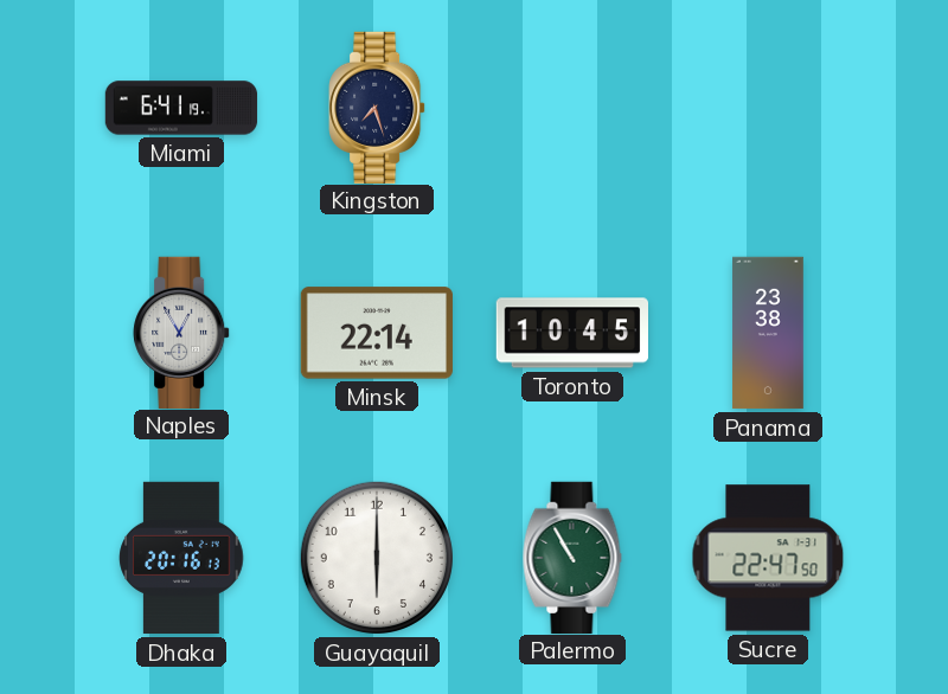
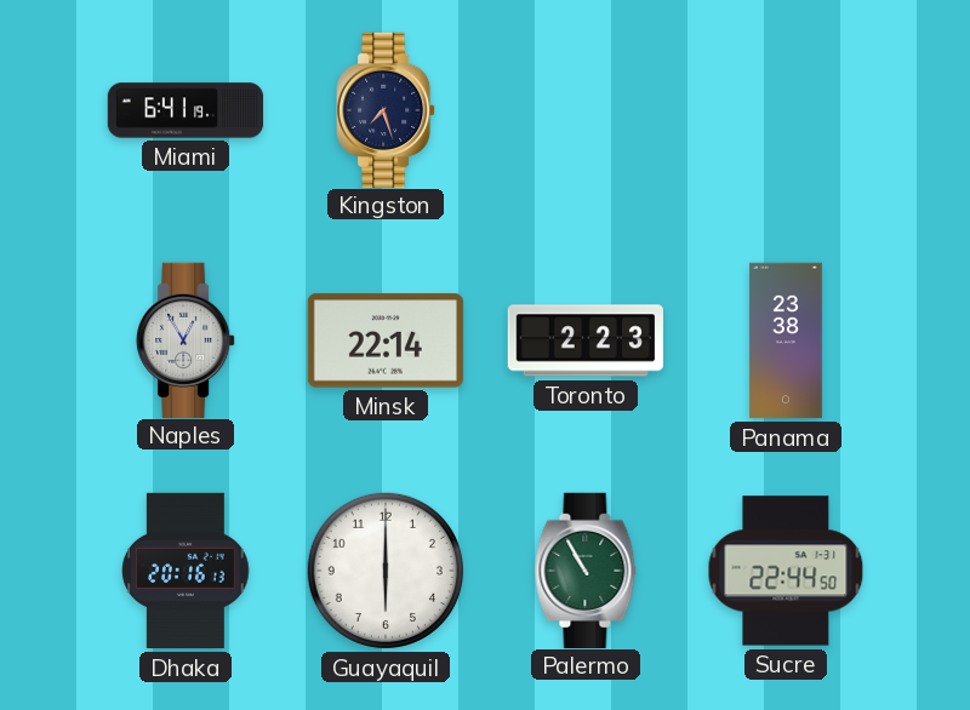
Toronto: 10:45 -> 2:23
Sucre: 22:47 -> 22:44
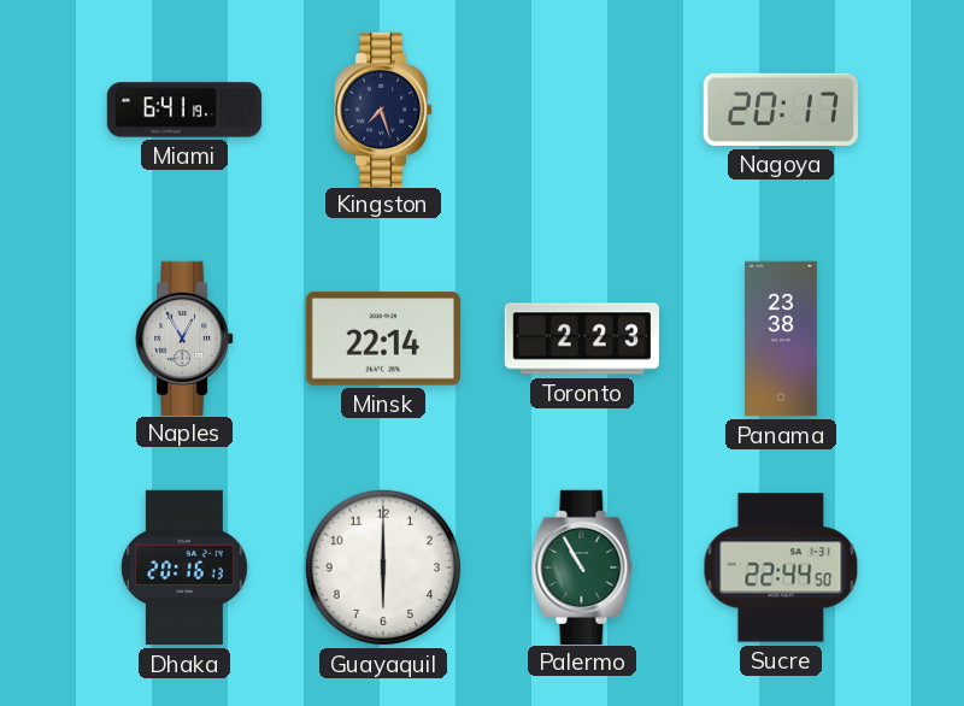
Nagoya: none -> 20:17
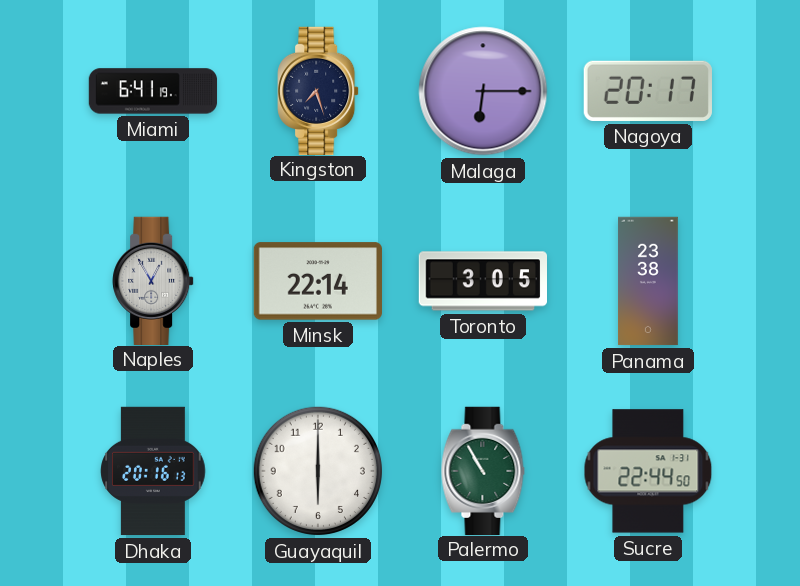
Malaga: none -> 6:15
Toronto: 2:23 -> 3:05
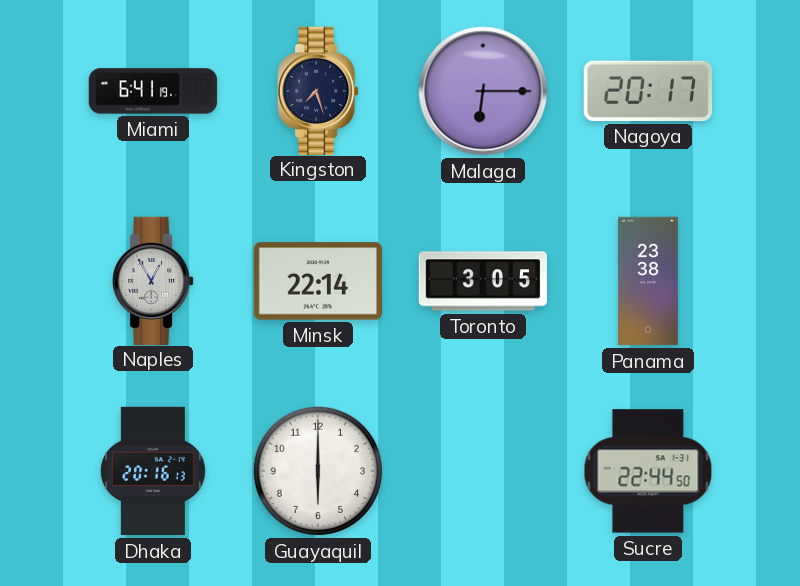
Palermo: 10:55 -> none
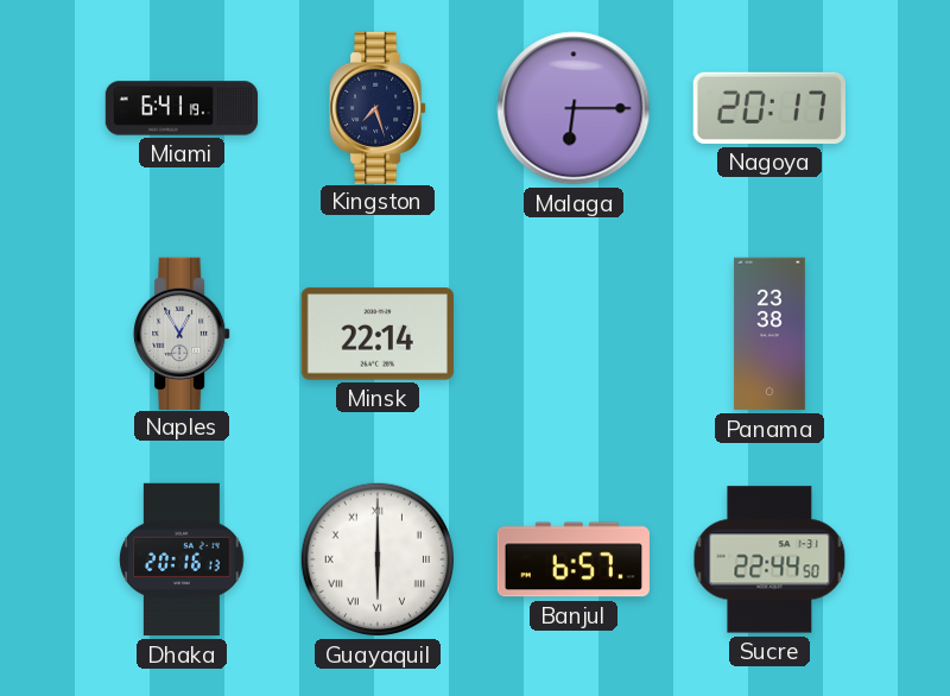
Toronto: 3:05 -> none
Guayaquil numerals: Arabic -> Roman
Banjul: none -> 6:57
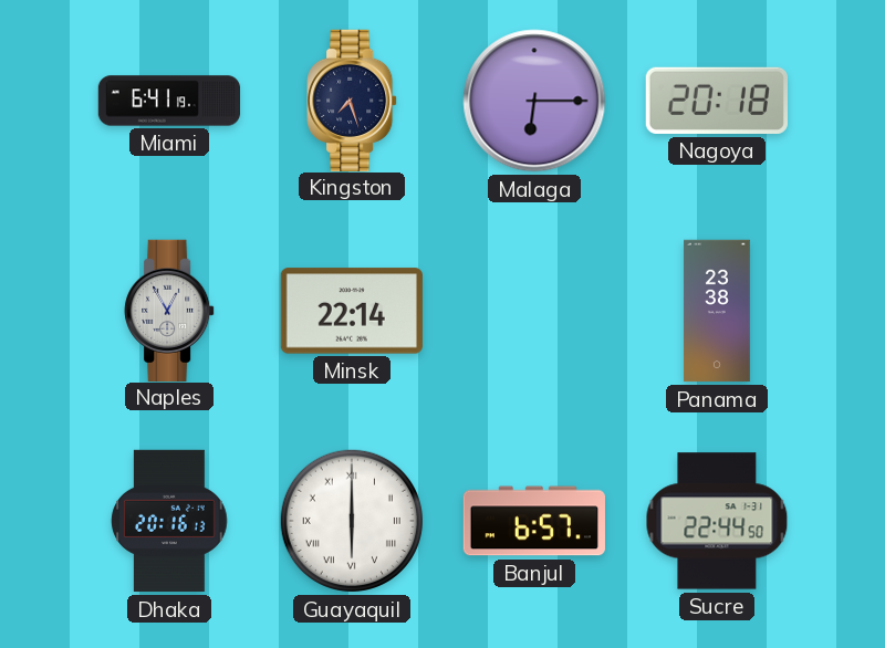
Nagoya: 20:17 -> 20:18
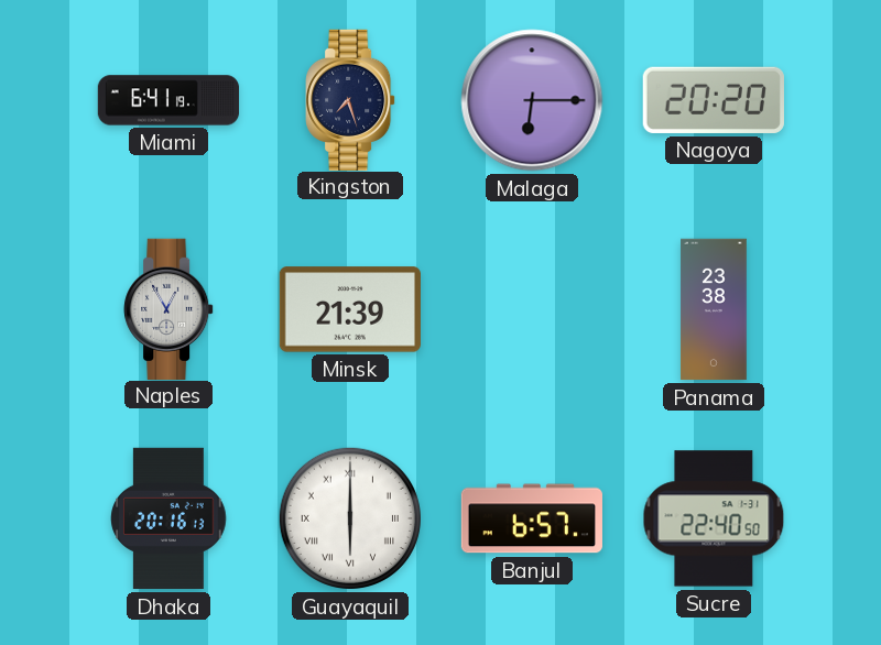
Nagoya: 20:18 -> 20:20
Minsk: 22:14 -> 21:39
Sucre: 22:44 -> 22:40
